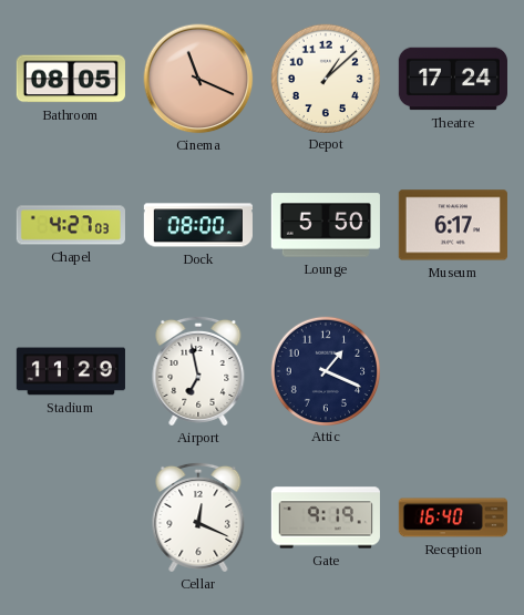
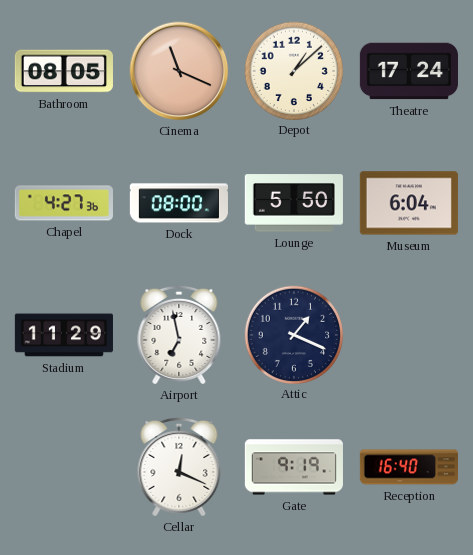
Chapel: 4:27:03 -> 4:27:36
Museum: 6:17 -> 6:04
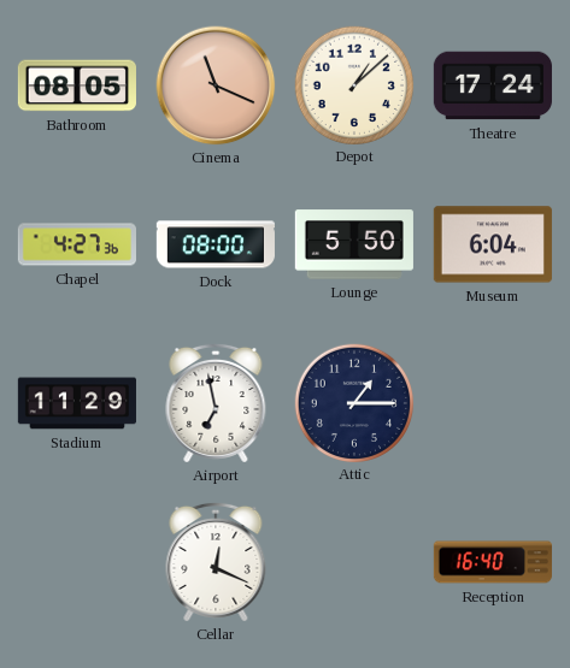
Attic: 1:19 -> 1:15
Gate: 9:19 -> none
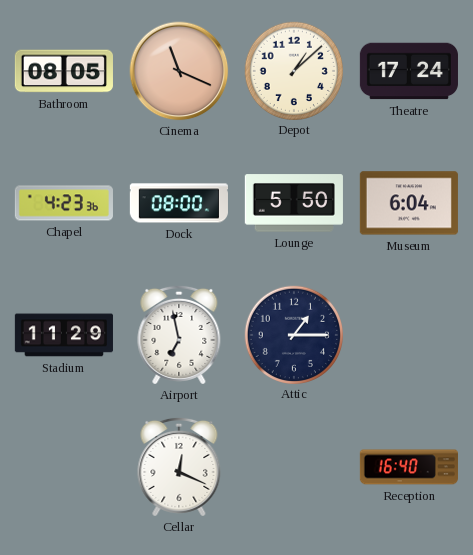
Chapel: 4:27 -> 4:23
